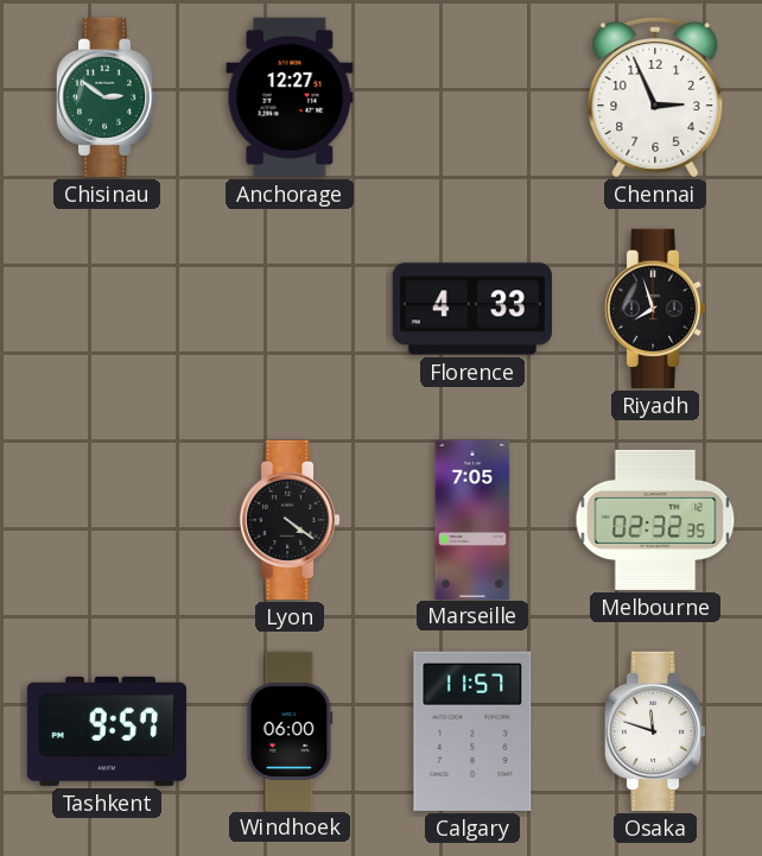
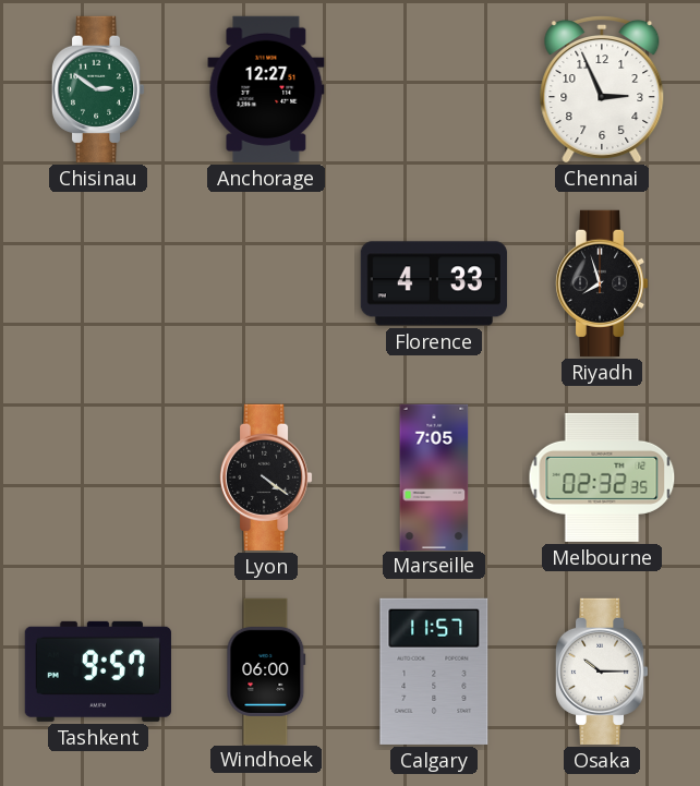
Osaka: 11:48 -> 10:15
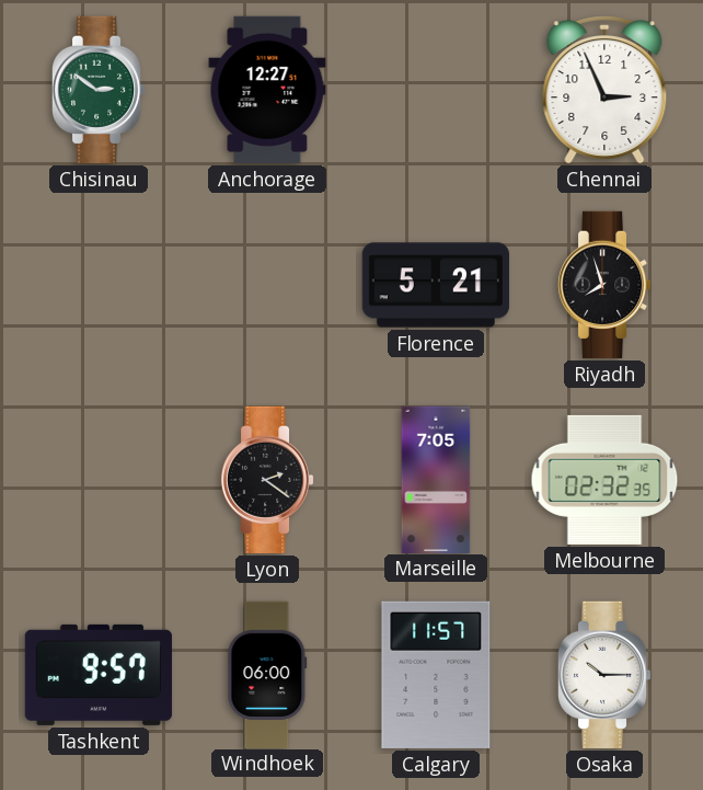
Florence: 4:33 -> 5:21
Lyon: 4:21 -> 2:21
